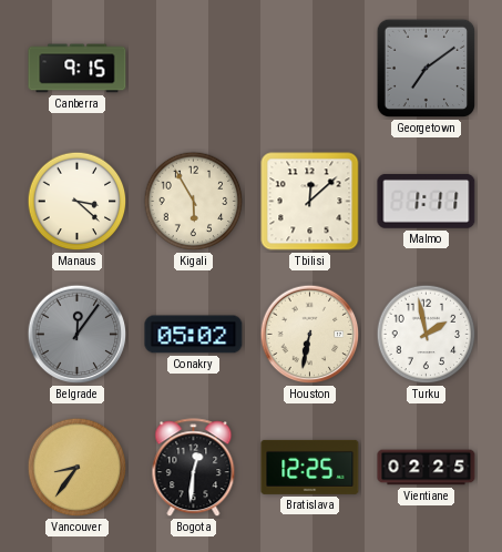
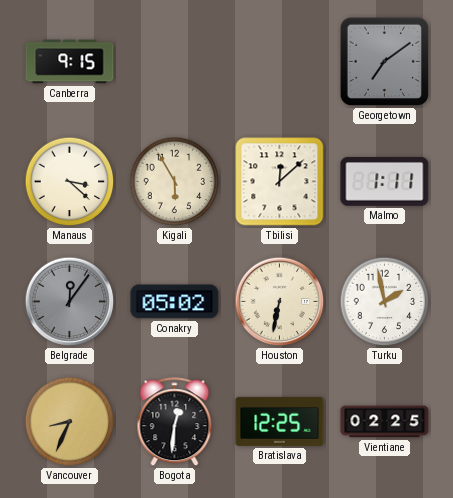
Vancouver: 8:36 -> 8:34
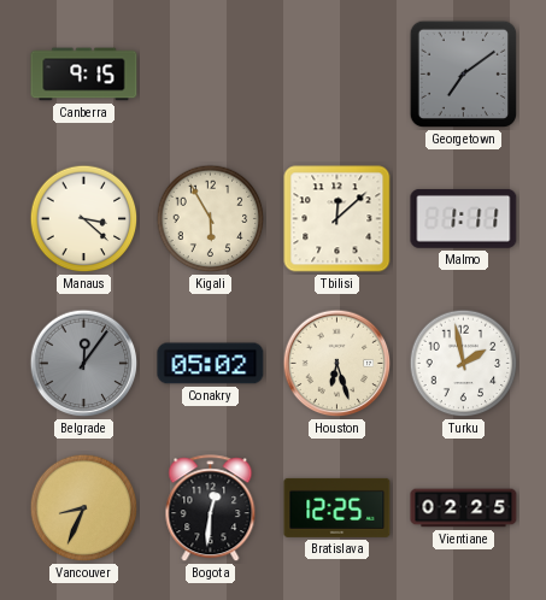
Houston: 6:32 -> 6:27
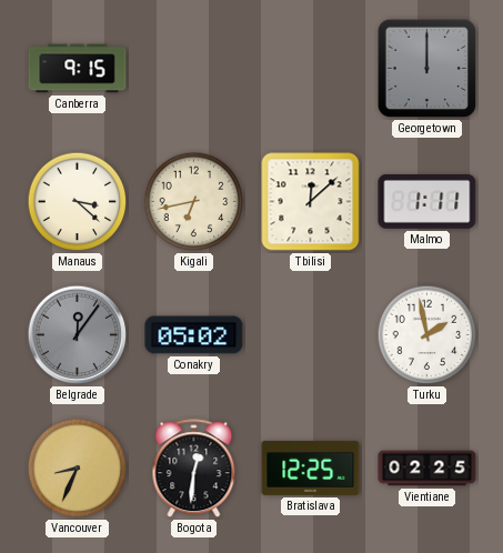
Georgetown: 7:09 -> 12:00
Kigali: 5:55 -> 6:43
Houston: 6:27 -> none
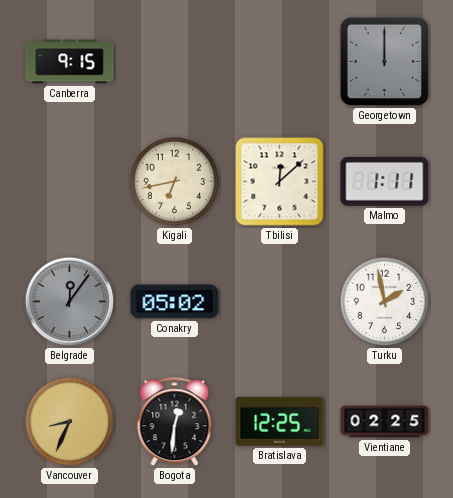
Manaus: 3:22 -> none
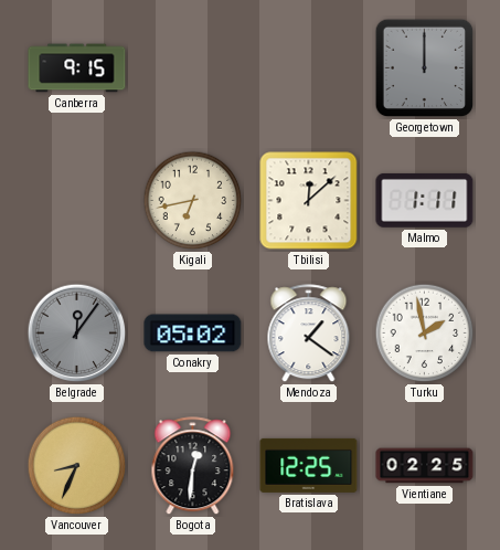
Mendoza: none -> 1:21
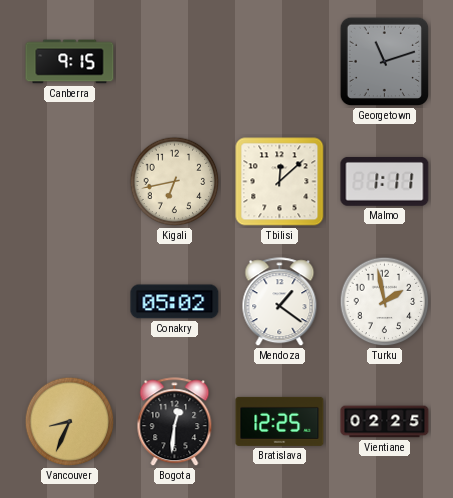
Georgetown: 12:00 -> 11:12
Belgrade: 12:06 -> none
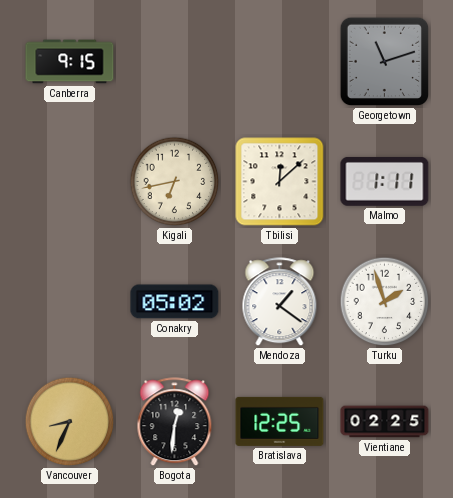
Turku: 1:58 -> 1:57
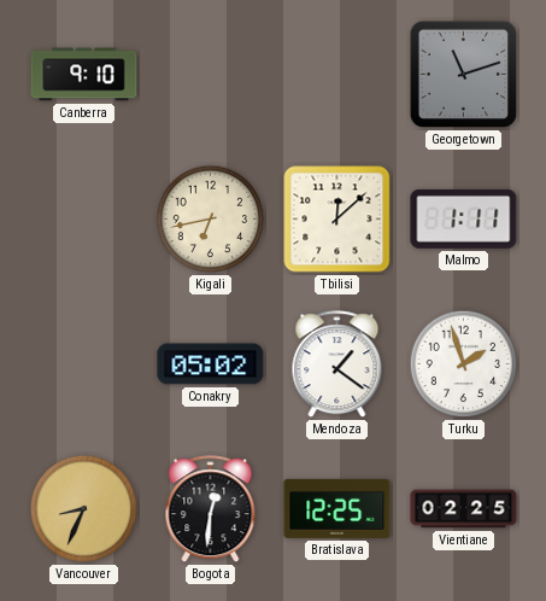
Canberra: 9:15 -> 9:10
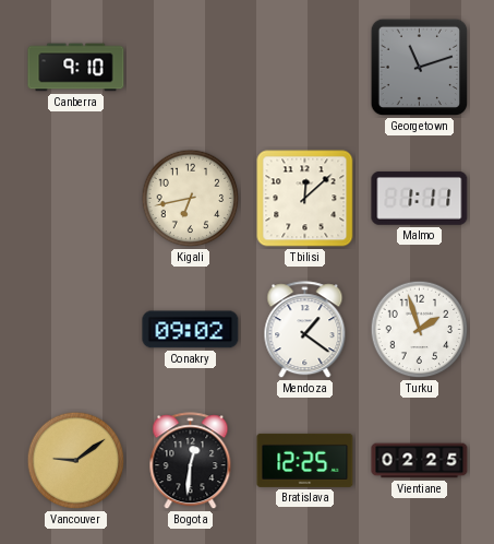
Conakry: 05:02 -> 09:02
Vancouver: 8:34 -> 9:09
